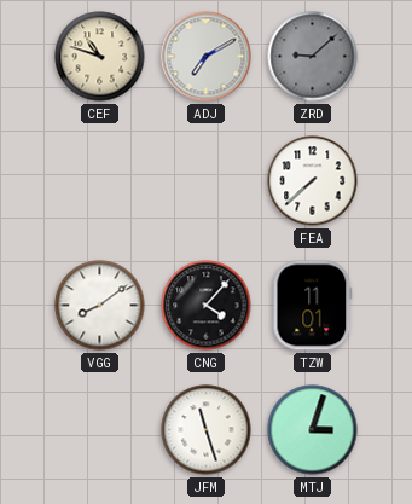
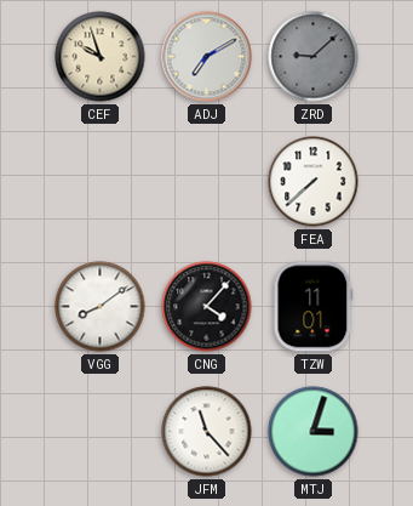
CEF: 10:48 -> 9:57
JFM: 11:27 -> 11:23
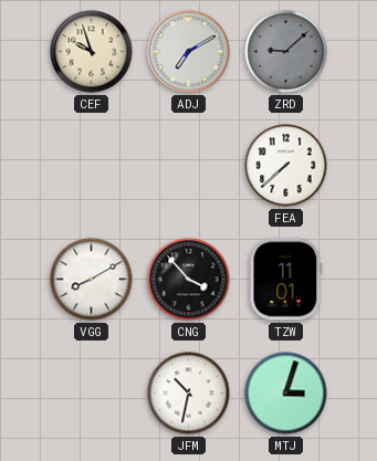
VGG: 8:09 -> 8:10
CNG: 4:07 -> 3:53
JFM: 11:23 -> 10:32
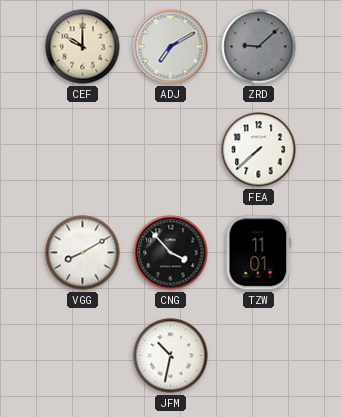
CEF: 9:57 -> 10:00
MTJ: 3:03 -> none
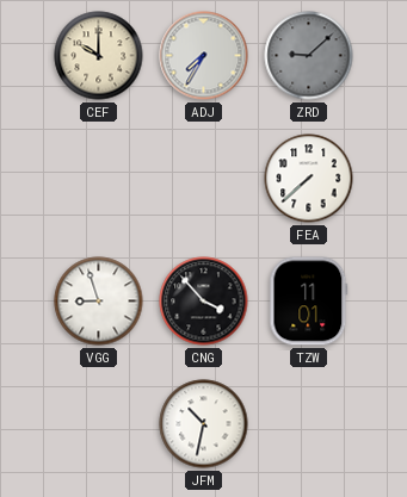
ADJ: 7:10 -> 7:35
VGG: 8:10 -> 8:57
